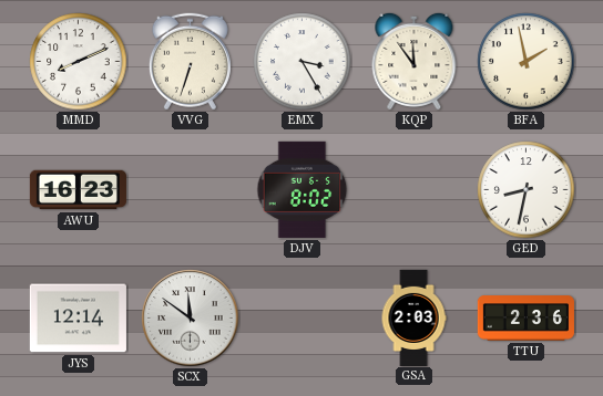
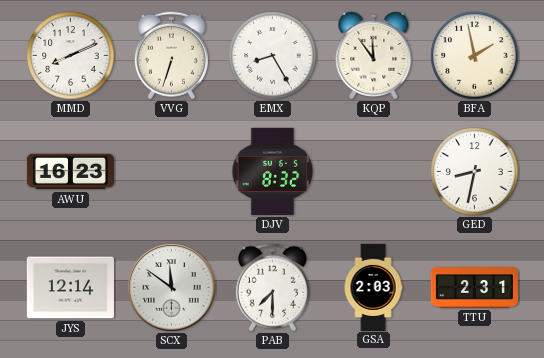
EMX: 3:25 -> 8:25
DJV: 8:02 -> 8:32
PAB: none -> 7:30
TTU: 2:36 -> 2:31
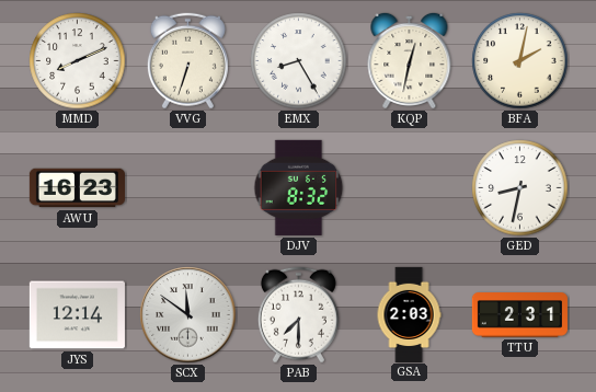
KQP: 11:54 -> 12:32
BFA: 1:58 -> 2:02
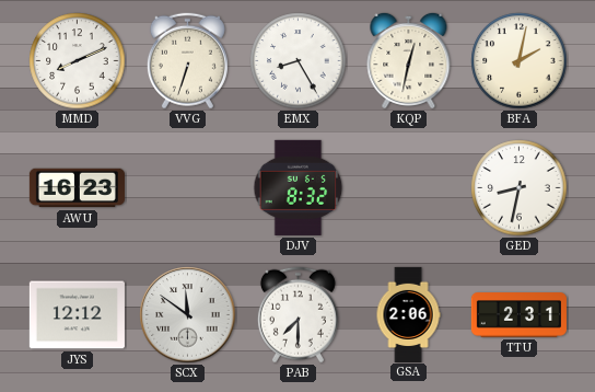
JYS: 12:14 -> 12:12
GSA: 2:03 -> 2:06
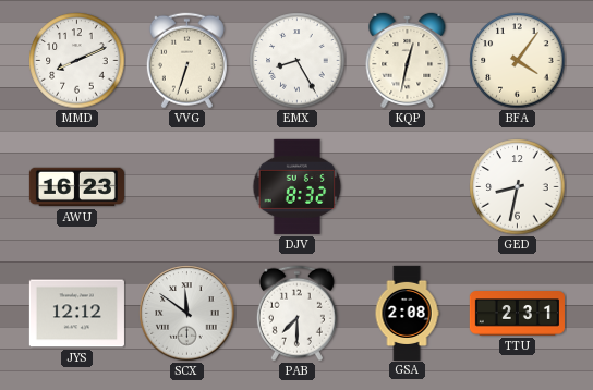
BFA: 2:02 -> 4:06
GSA: 2:06 -> 2:08
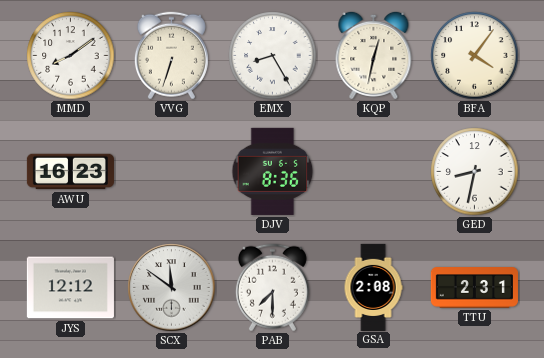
MMD: 8:11 -> 8:09
DJV: 8:32 -> 8:36
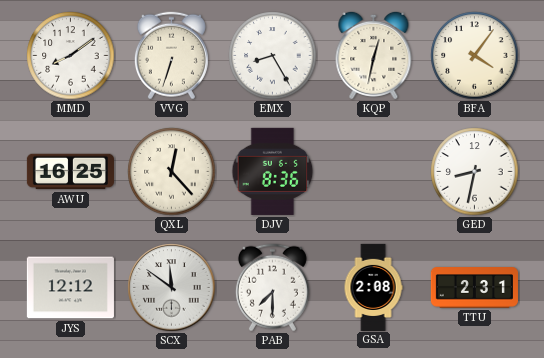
AWU: 16:23 -> 16:25
QXL: none -> 12:23
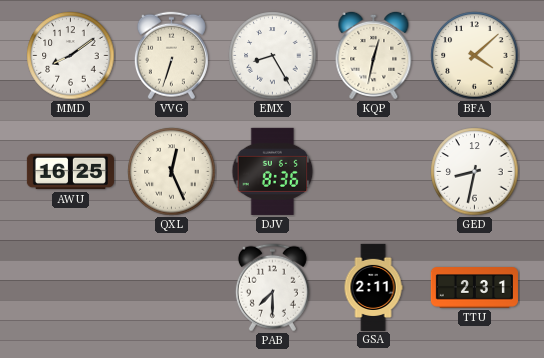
BFA: 4:06 -> 4:08
QXL: 12:23 -> 12:26
JYS: 12:12 -> none
SCX: 11:51 -> none
GSA: 2:08 -> 2:11
